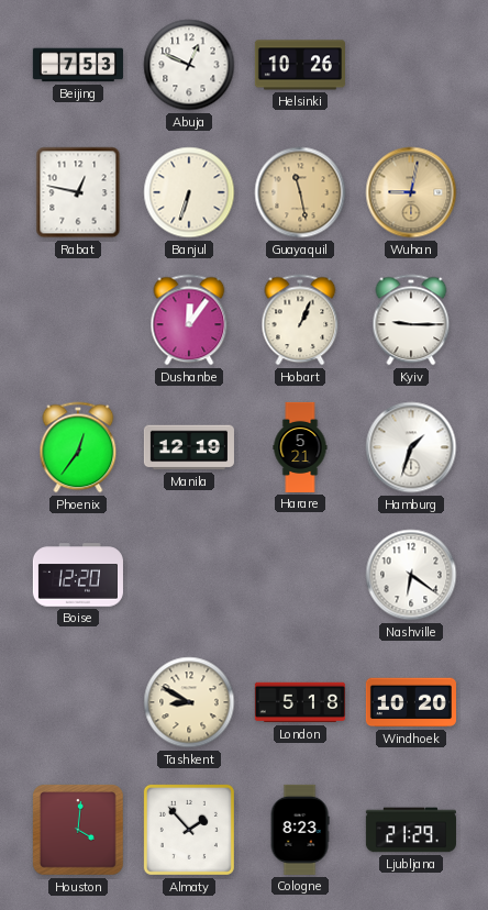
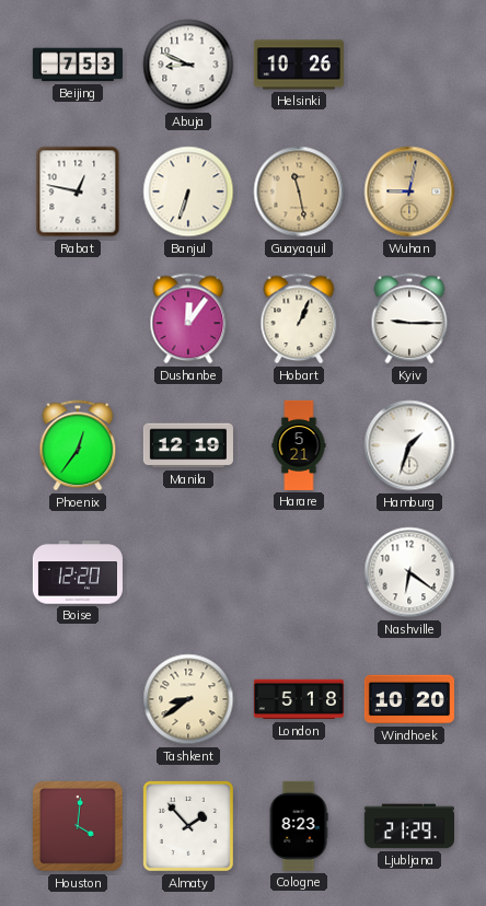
Abuja: 12:49 -> 8:49
Tashkent: 8:50 -> 8:39
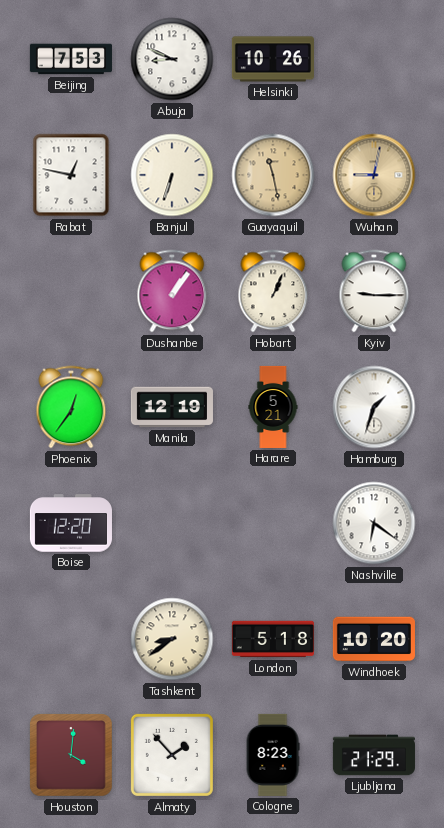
Dushanbe: 12:06 -> 1:06
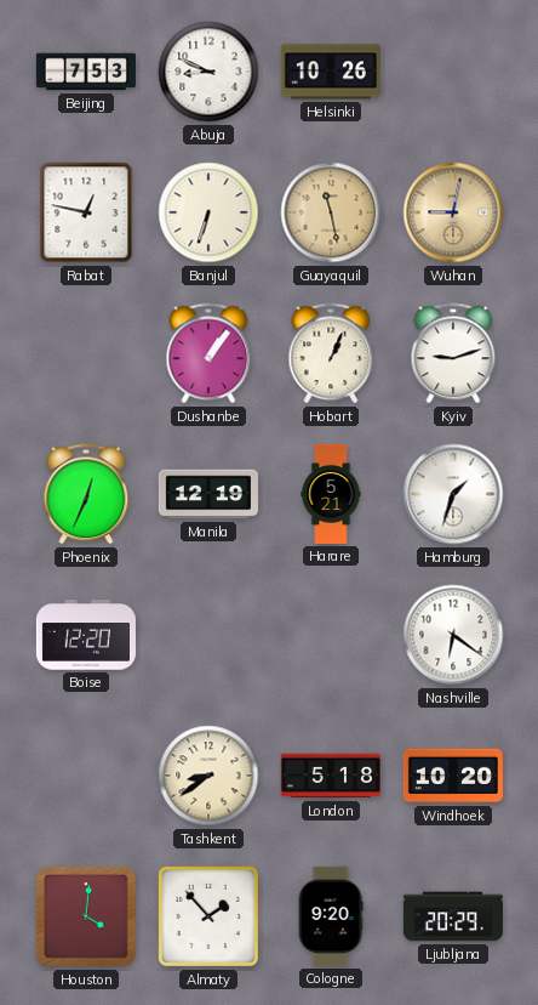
Kyiv: 9:15 -> 9:12
Phoenix: 12:36 -> 12:34
Cologne: 8:23 -> 9:20
Ljubljana: 21:29 -> 20:29
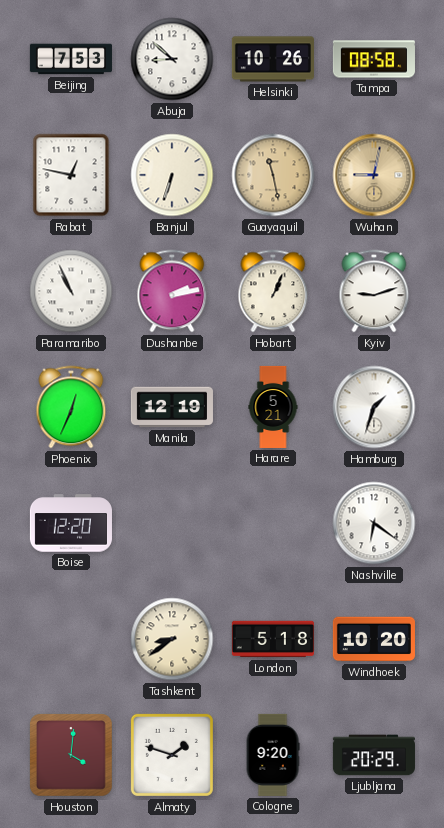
Abuja: 8:49 -> 8:52
Tampa: none -> 08:58
Paramaribo: none -> 10:56
Dushanbe: 1:06 -> 2:13
Almaty: 1:53 -> 1:48
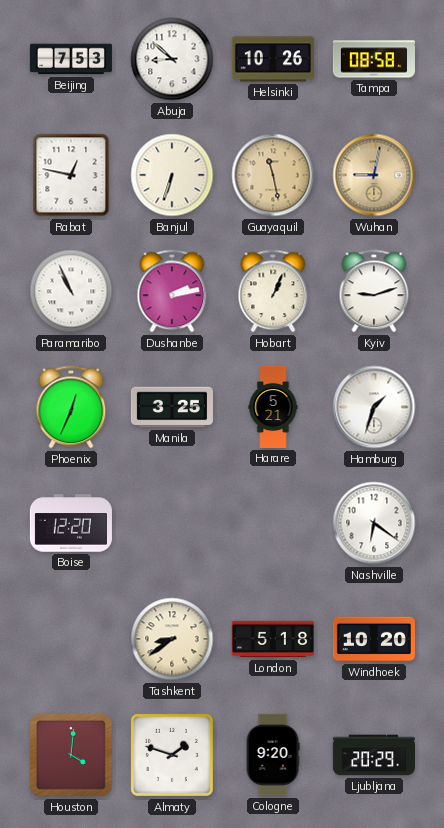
Manila: 12:19 -> 3:25
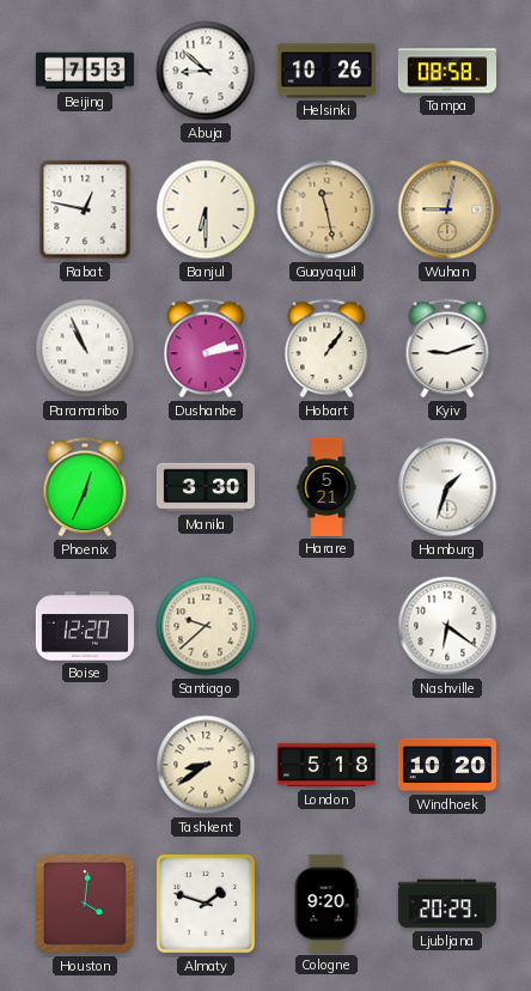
Banjul: 6:33 -> 6:30
Hobart: 1:04 -> 1:06
Manila: 3:25 -> 3:30
Santiago: none -> 9:38
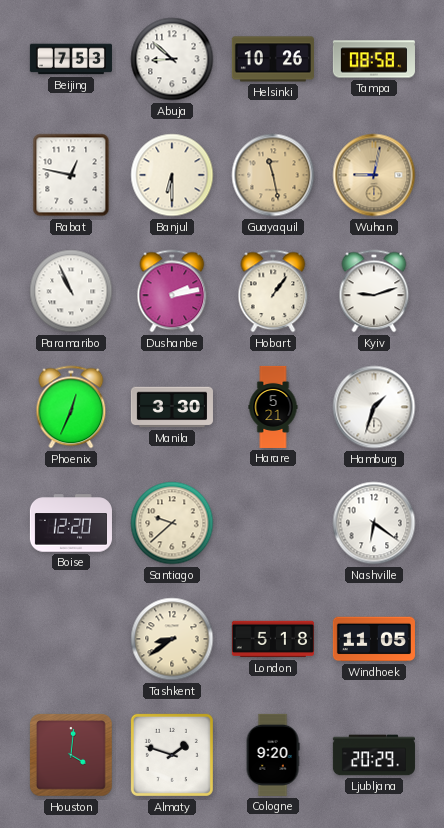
Windhoek: 10:20 -> 11:05
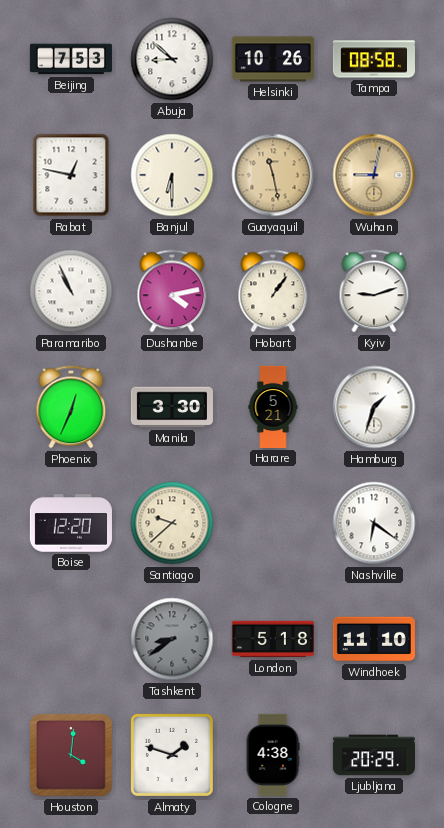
Dushanbe: 2:13 -> 4:13
Tashkent dial: cream -> grey
Windhoek: 11:05 -> 11:10
Cologne: 9:20 -> 4:38
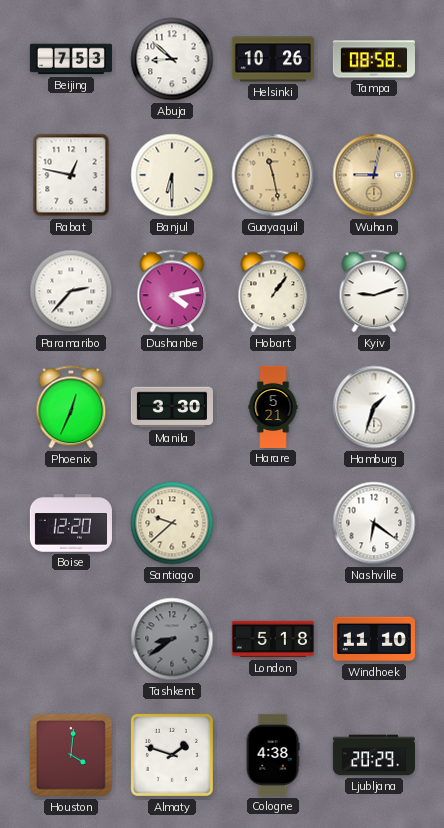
Paramaribo: 10:56 -> 2:37
